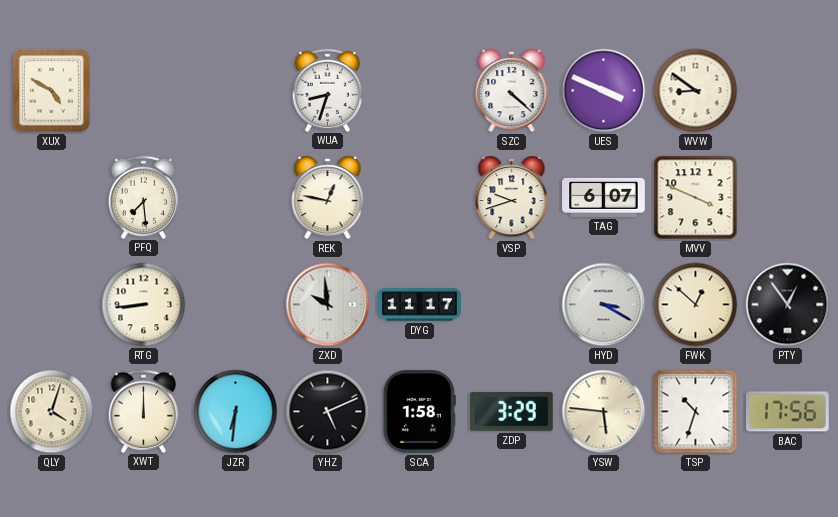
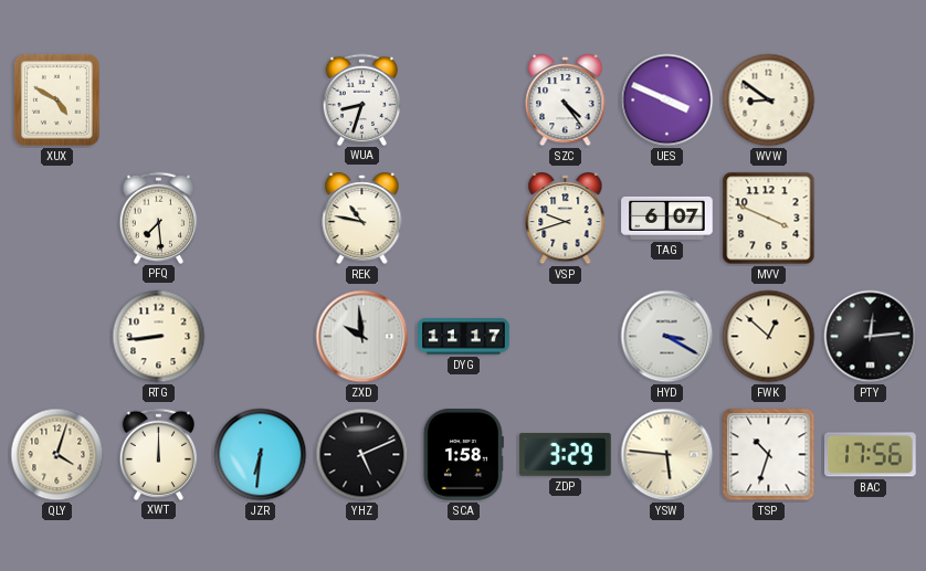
SZC: 4:22 -> 4:24
REK: 12:47 -> 10:47
PTY: 12:54 -> 12:14
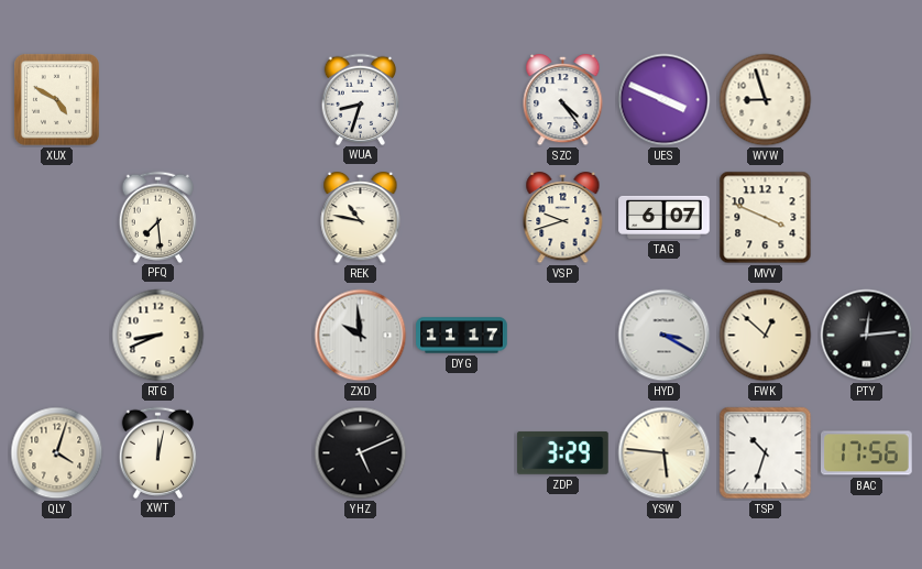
WVW: 8:51 -> 8:57
RTG: 8:44 -> 8:41
XWT: 12:00 -> 12:02
JZR: 6:31 -> none
SCA: 1:58 -> none
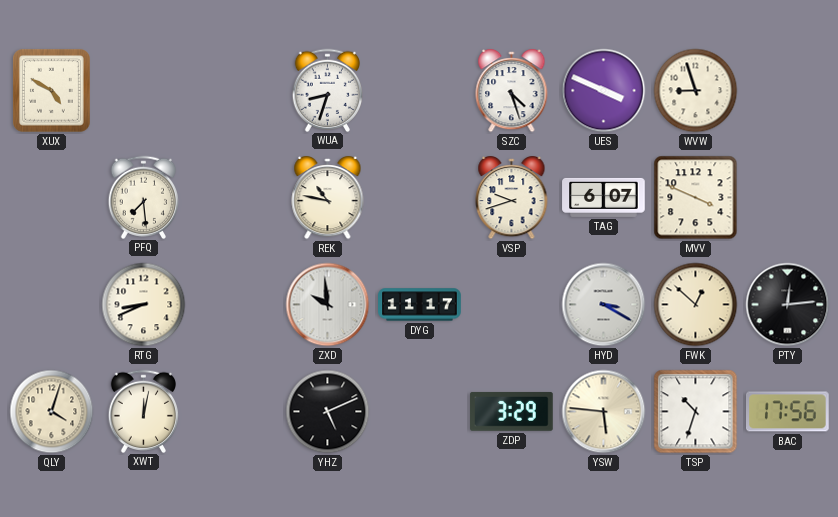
SZC: 4:24 -> 4:27
